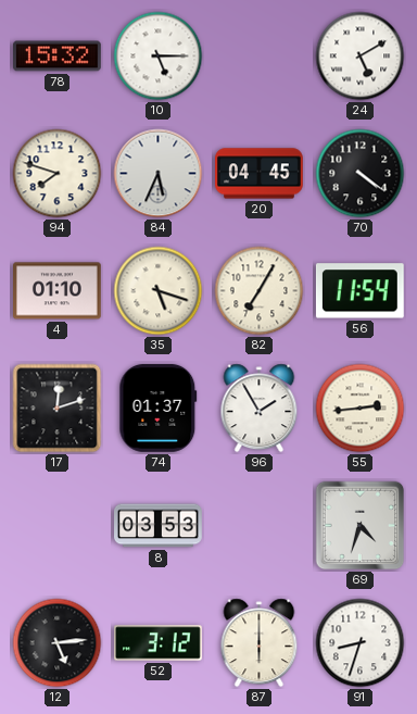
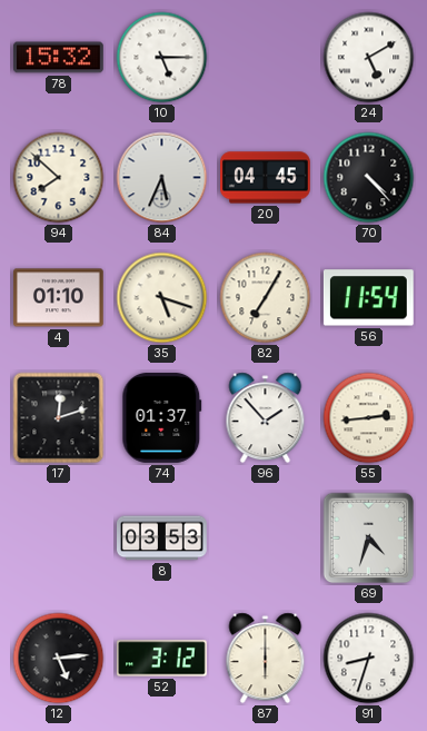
94: 7:48 -> 7:52
70: 4:21 -> 4:23
96: 1:55 -> 1:53
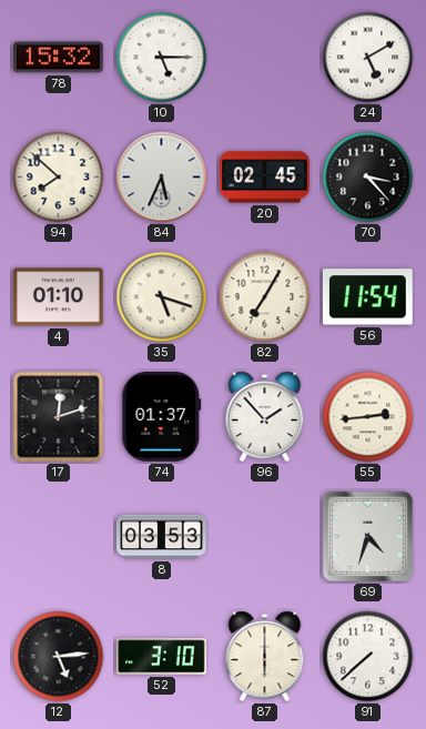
20: 04:45 -> 02:45
70: 4:23 -> 3:23
52: 3:12 -> 3:10
91: 8:33 -> 7:38
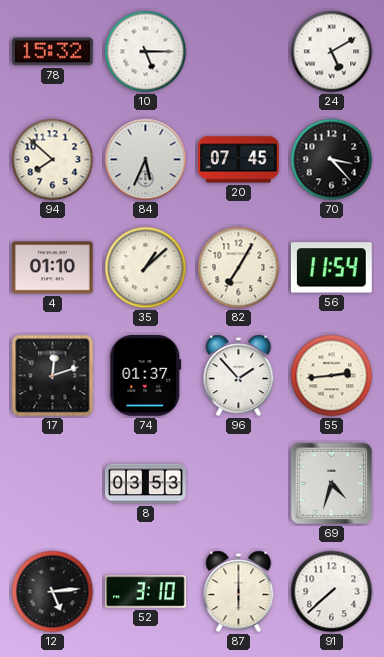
20: 02:45 -> 07:45
35: 5:18 -> 1:08
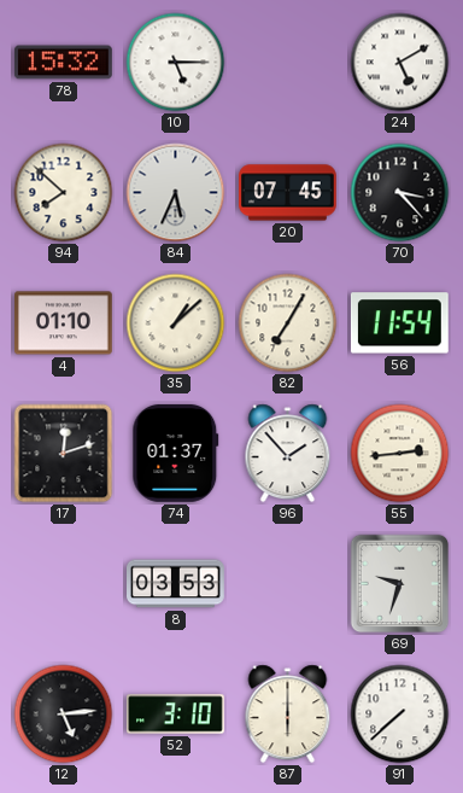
69: 4:33 -> 9:33
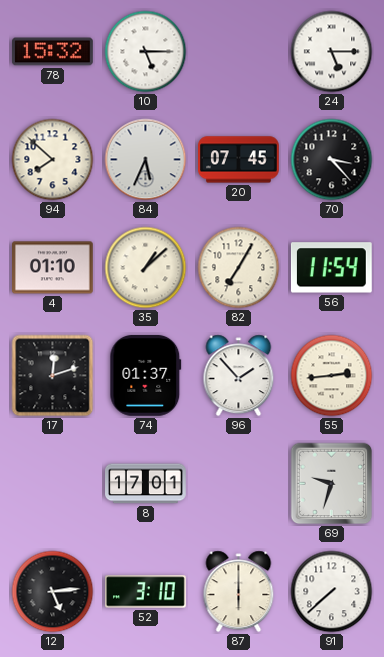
24: 5:10 -> 5:15
8: 03:53 -> 17:01
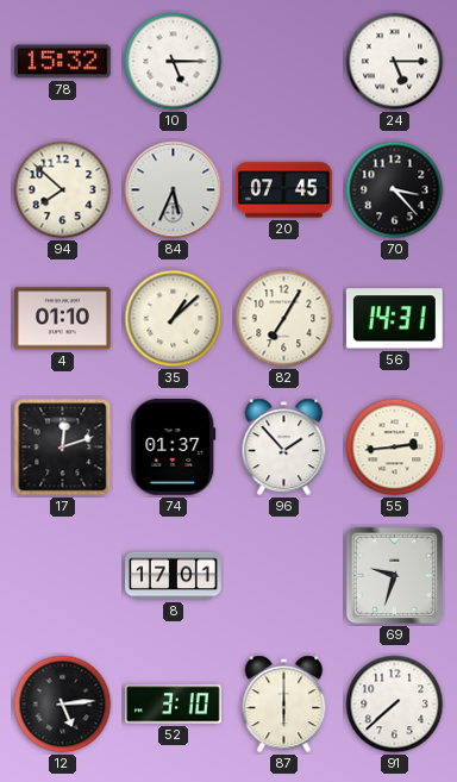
56: 11:54 -> 14:31
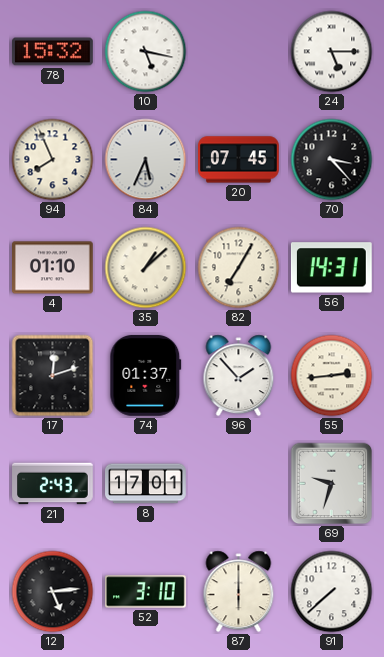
10: 5:15 -> 5:17
94: 7:52 -> 7:56
21: none -> 2:43
